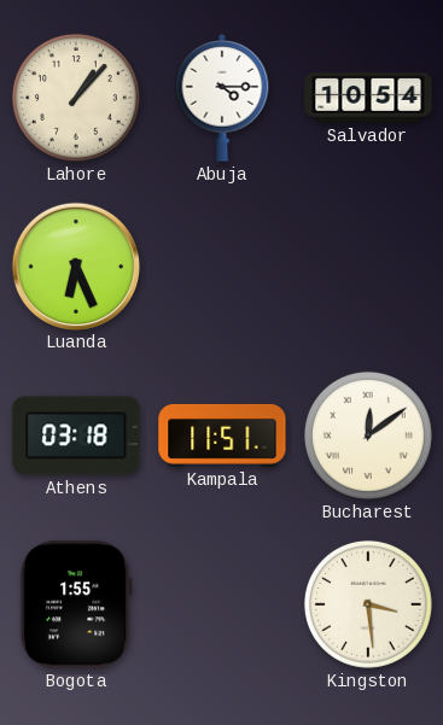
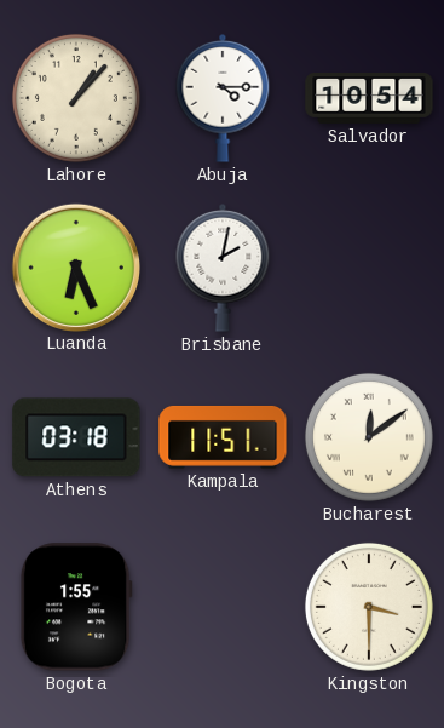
Brisbane: none -> 2:02
Kingston: 3:29 -> 3:30
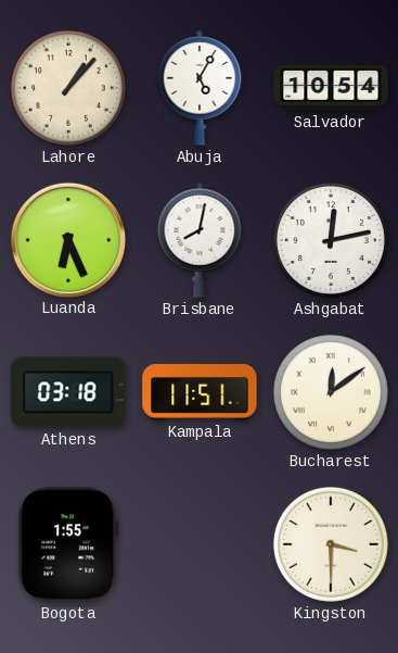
Abuja: 4:15 -> 5:05
Brisbane: 2:02 -> 8:02
Ashgabat: none -> 12:13
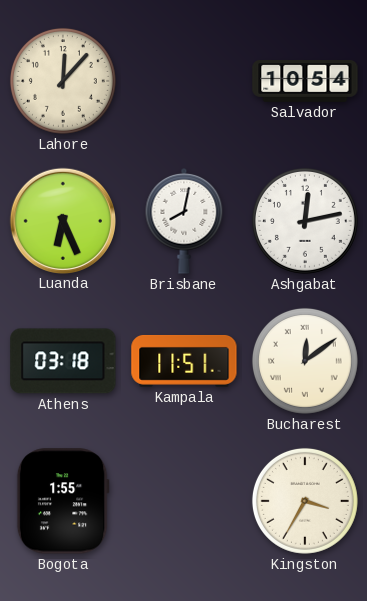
Lahore: 1:07 -> 12:07
Abuja: 5:05 -> none
Kingston: 3:30 -> 3:35
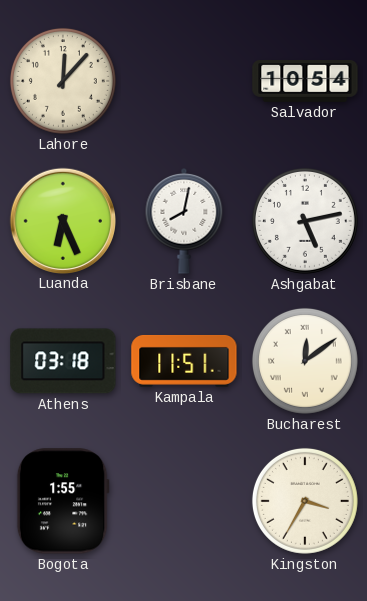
Ashgabat: 12:13 -> 5:13
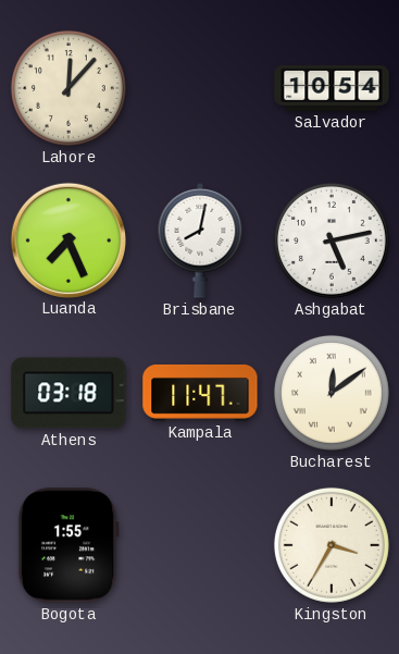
Luanda: 6:26 -> 7:26
Kampala: 11:51 -> 11:47
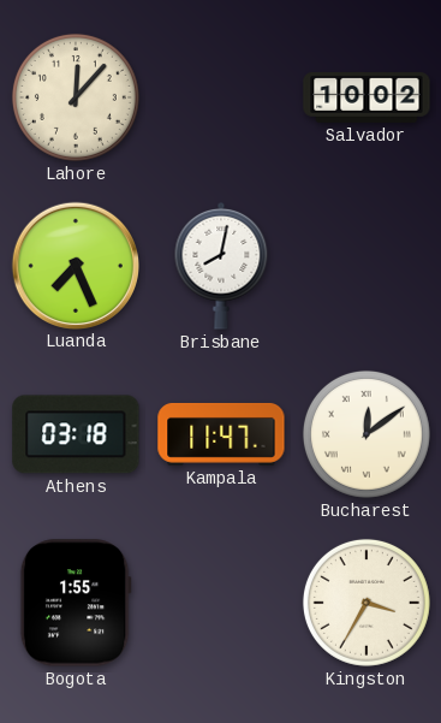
Salvador: 10:54 -> 10:02
Ashgabat: 5:13 -> none
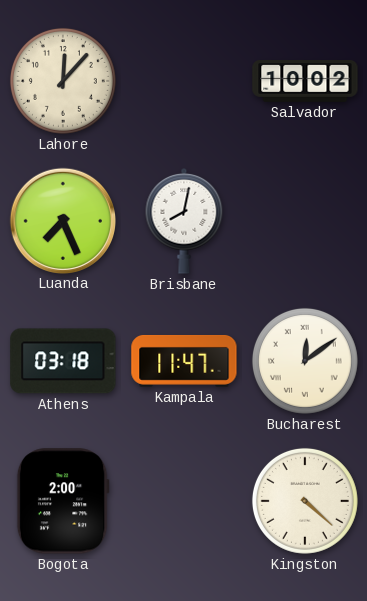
Bogota: 1:55 -> 2:00
Kingston: 3:35 -> 4:22
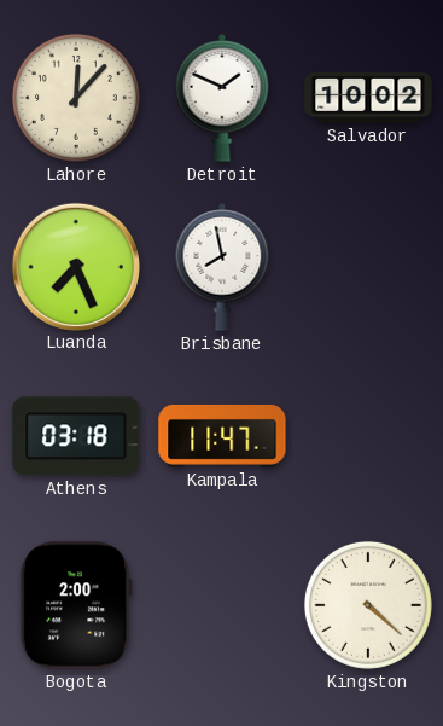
Detroit: none -> 1:49
Brisbane: 8:02 -> 7:58
Bucharest: 12:09 -> none
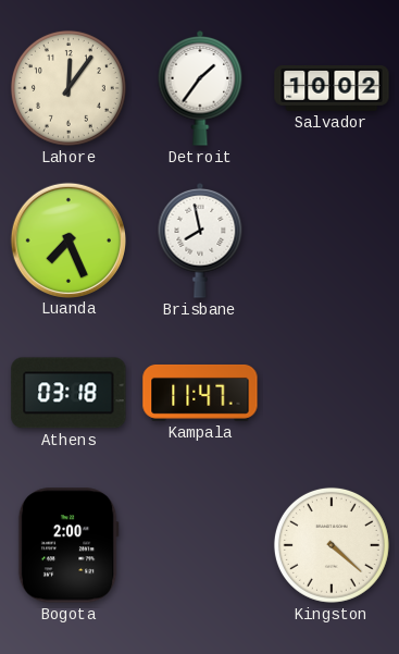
Lahore: 12:07 -> 12:06
Detroit: 1:49 -> 1:36
